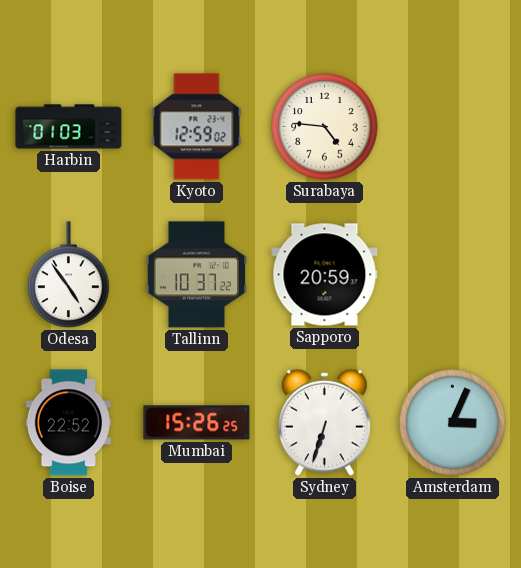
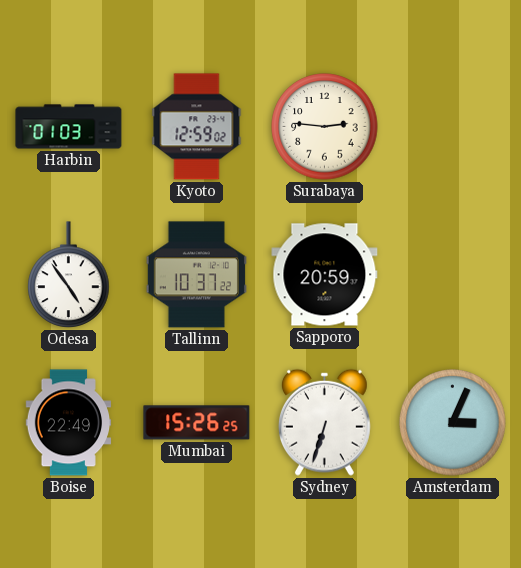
Surabaya: 4:46 -> 2:46
Boise: 22:52 -> 22:49
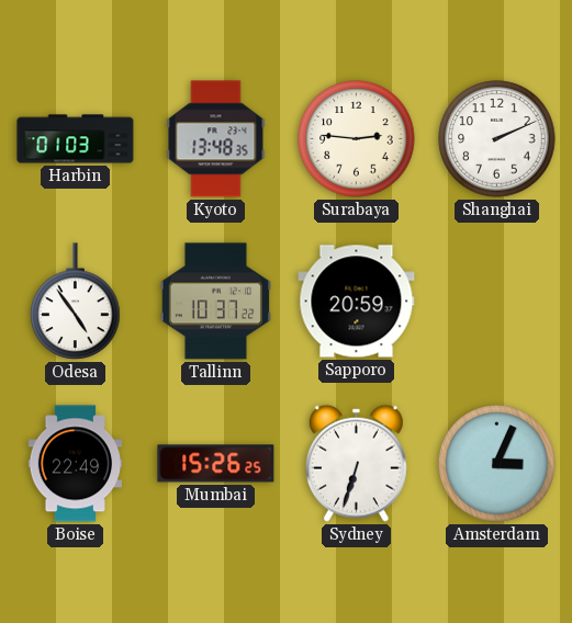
Kyoto: 12:59 -> 13:48
Shanghai: none -> 2:11
